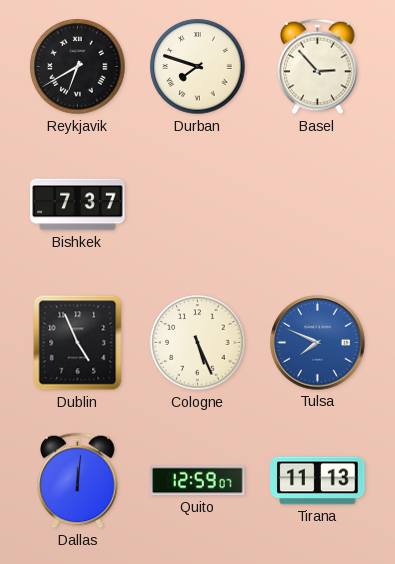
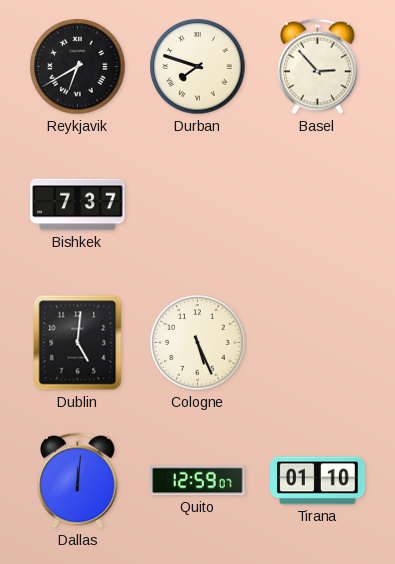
Dublin: 4:56 -> 5:01
Tulsa: 7:49 -> none
Tirana: 11:13 -> 01:10
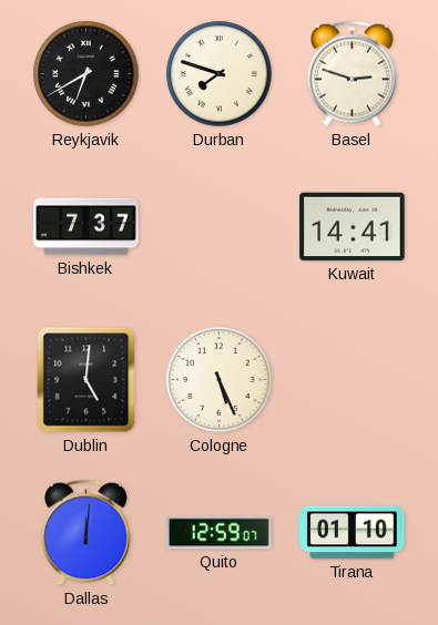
Basel: 2:53 -> 2:48
Kuwait: none -> 14:41
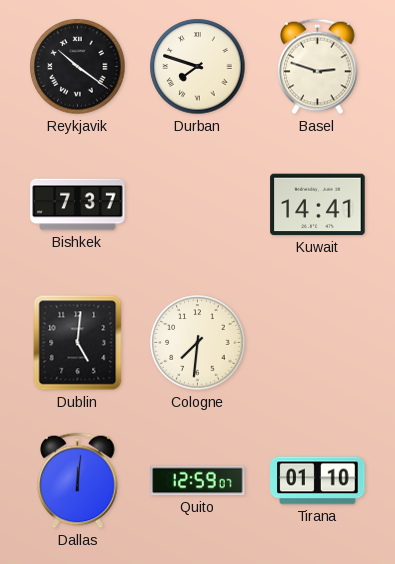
Reykjavik: 6:40 -> 10:21
Cologne: 5:26 -> 7:31
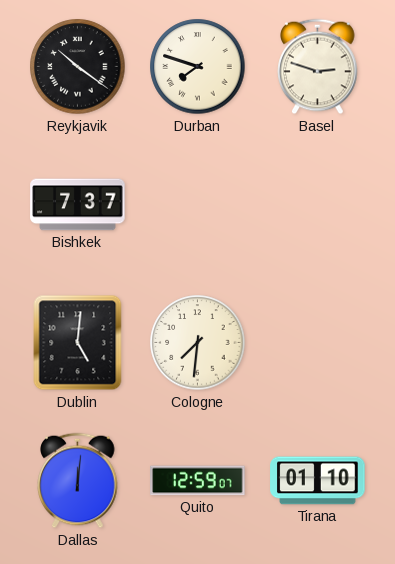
Kuwait: 14:41 -> none
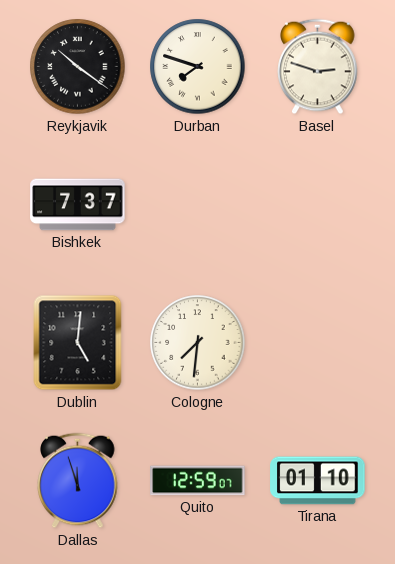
Dallas: 12:01 -> 11:57
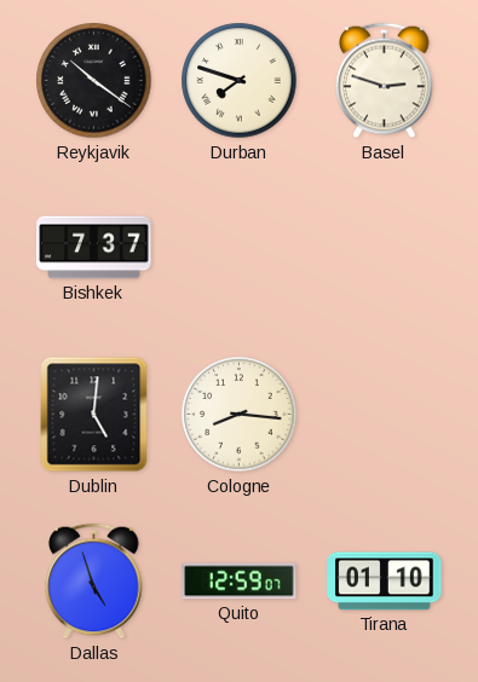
Cologne: 7:31 -> 8:16
Dallas: 11:57 -> 4:57
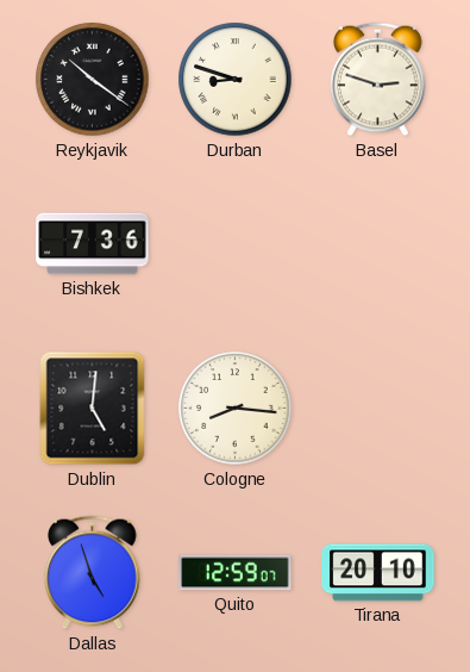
Durban: 7:48 -> 8:48
Bishkek: 7:37 -> 7:36
Tirana: 01:10 -> 20:10
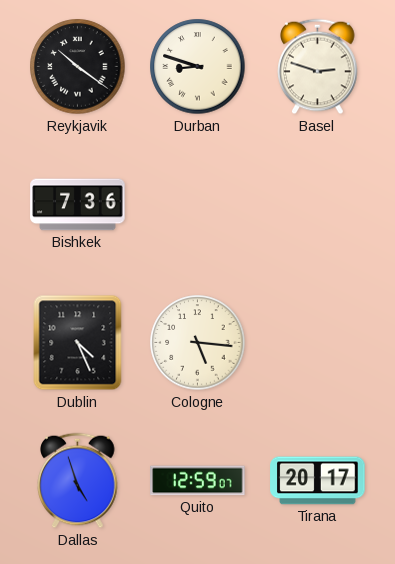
Dublin: 5:01 -> 4:26
Cologne: 8:16 -> 5:16
Tirana: 20:10 -> 20:17
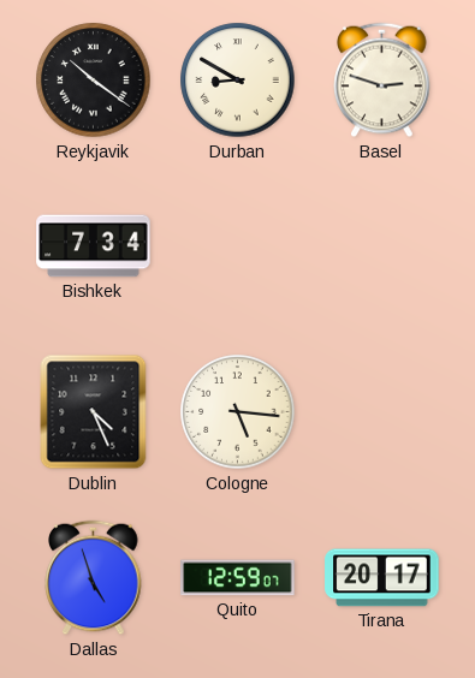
Durban: 8:48 -> 8:50
Bishkek: 7:36 -> 7:34
